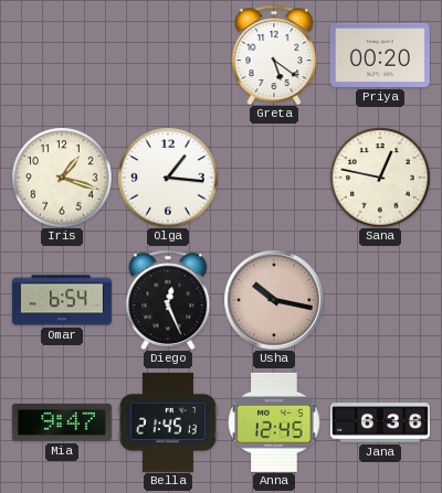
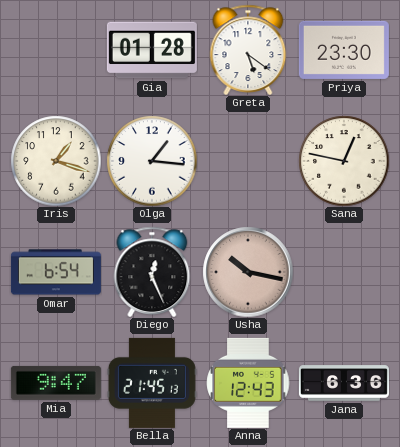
Gia: none -> 01:28
Priya: 00:20 -> 23:30
Anna: 12:45 -> 12:43
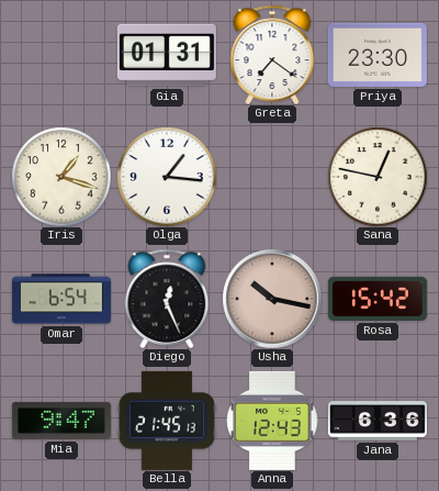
Gia: 01:28 -> 01:31
Greta: 5:21 -> 7:21
Rosa: none -> 15:42
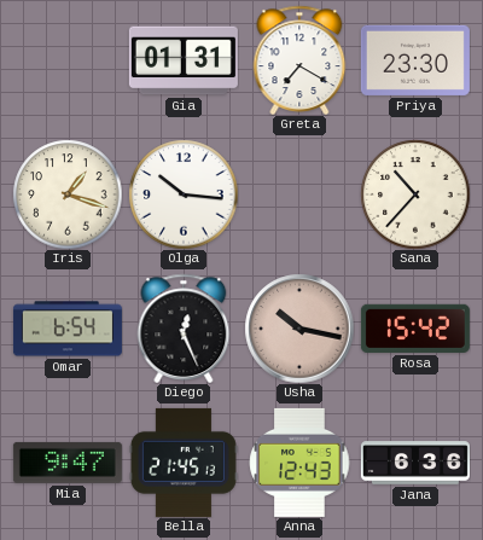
Greta: 7:21 -> 7:20
Olga: 1:16 -> 10:16
Sana: 12:47 -> 10:37
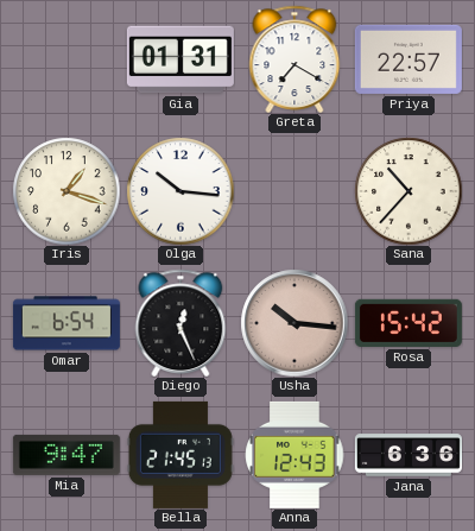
Priya: 23:30 -> 22:57
Usha: 10:17 -> 10:16
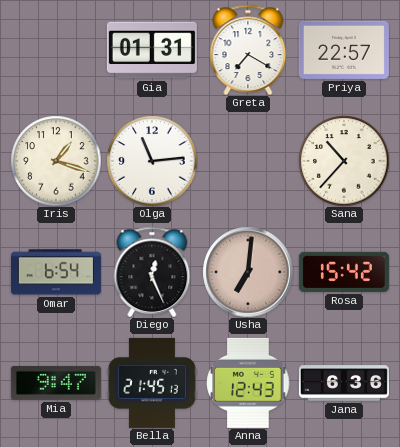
Olga: 10:16 -> 11:14
Usha: 10:16 -> 7:01
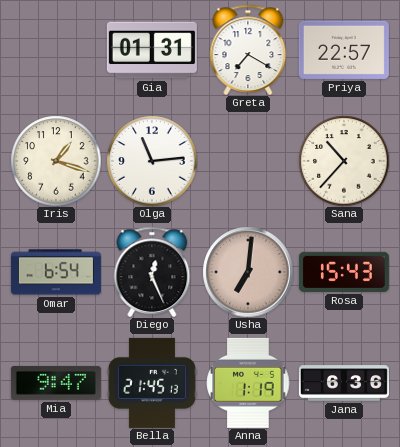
Rosa: 15:42 -> 15:43
Anna: 12:43 -> 1:19
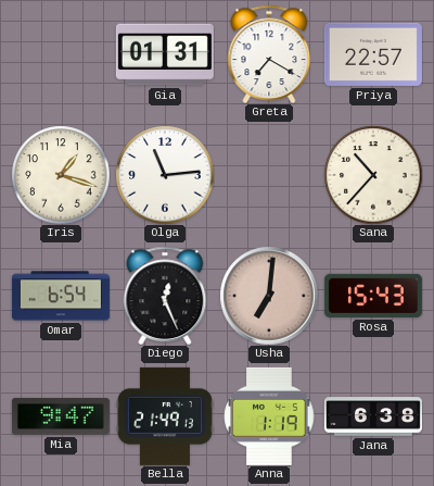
Bella: 21:45 -> 21:49
Jana: 6:36 -> 6:38
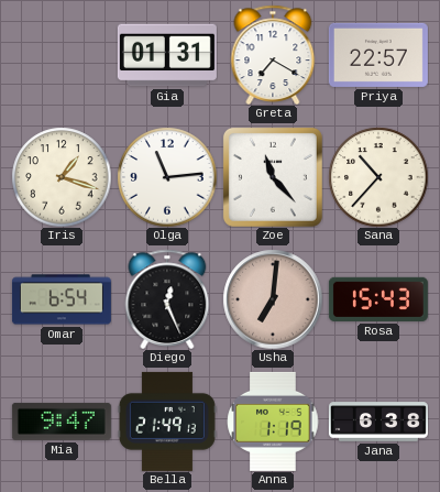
Zoe: none -> 11:23
